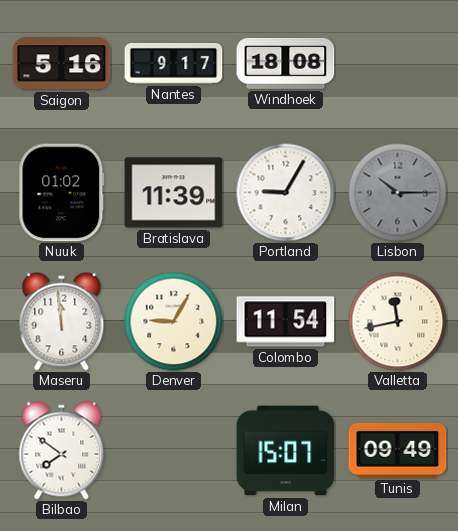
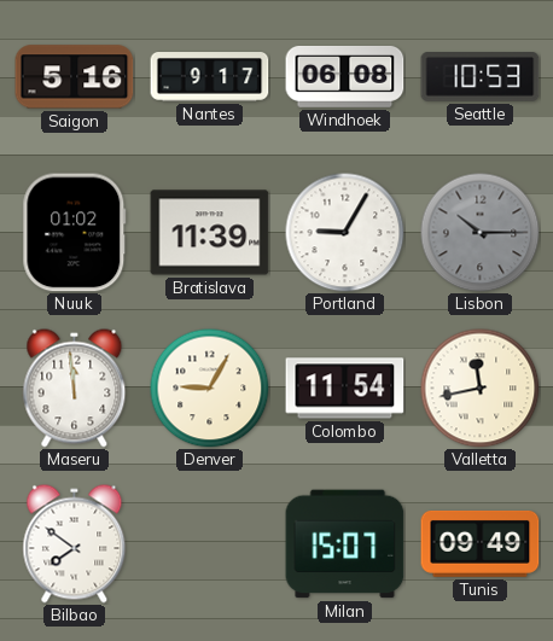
Windhoek: 18:08 -> 06:08
Seattle: none -> 10:53
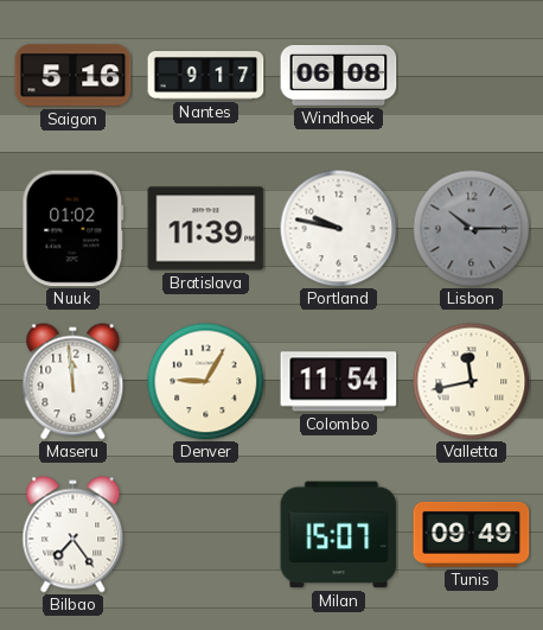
Seattle: 10:53 -> none
Portland: 9:05 -> 9:47
Bilbao: 7:51 -> 7:24
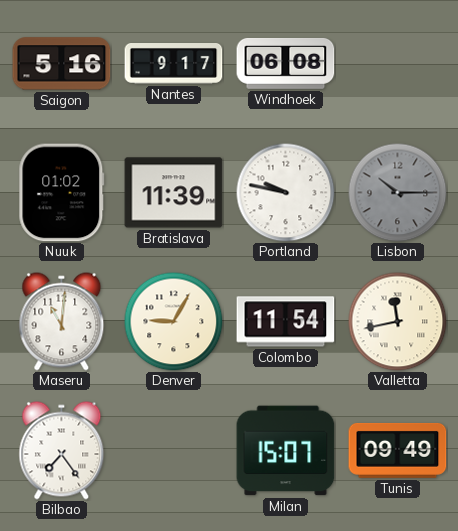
Maseru: 11:59 -> 11:01
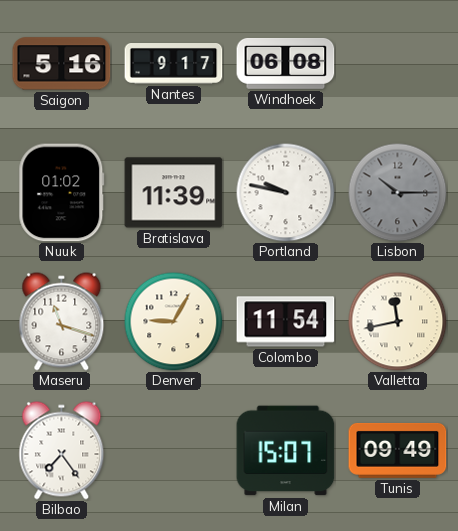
Maseru: 11:01 -> 11:18
